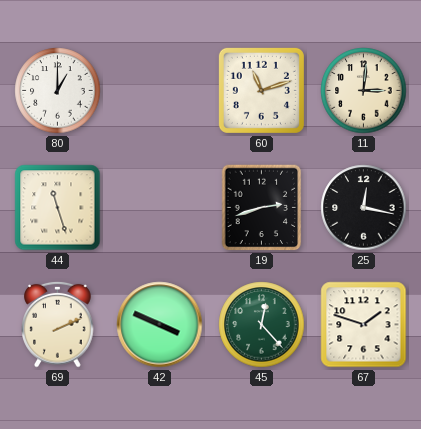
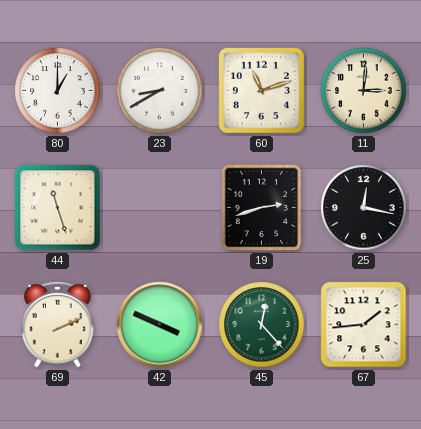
23: none -> 8:40
67: 1:48 -> 1:44
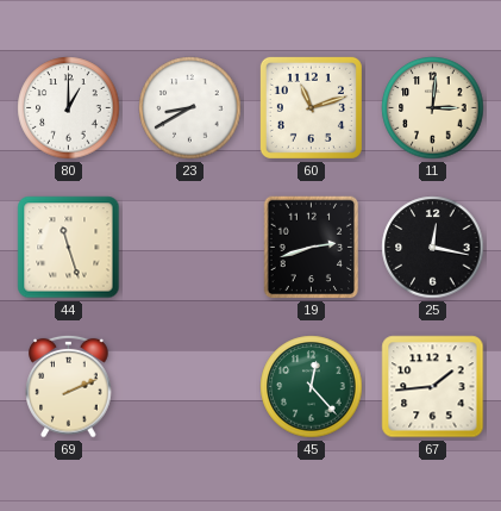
42: 3:49 -> none
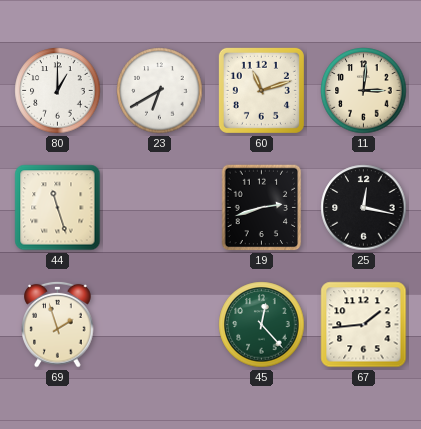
23: 8:40 -> 6:40
69: 2:11 -> 1:57
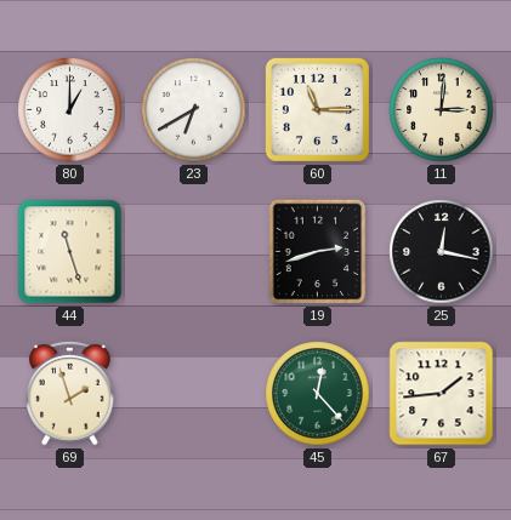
60: 11:12 -> 11:15
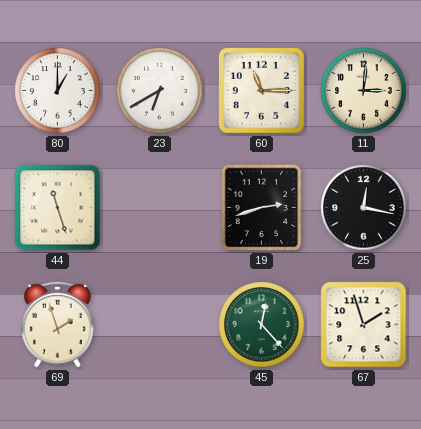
67: 1:44 -> 1:57
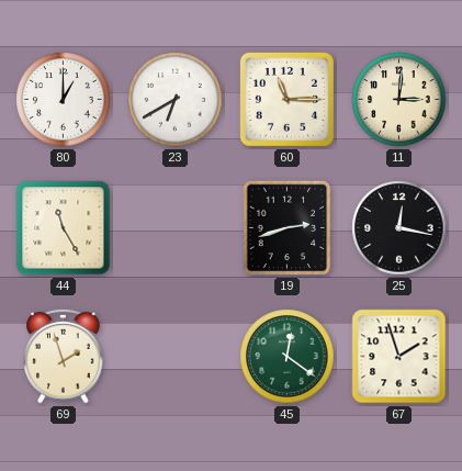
44: 11:27 -> 11:25
45: 12:23 -> 12:21
